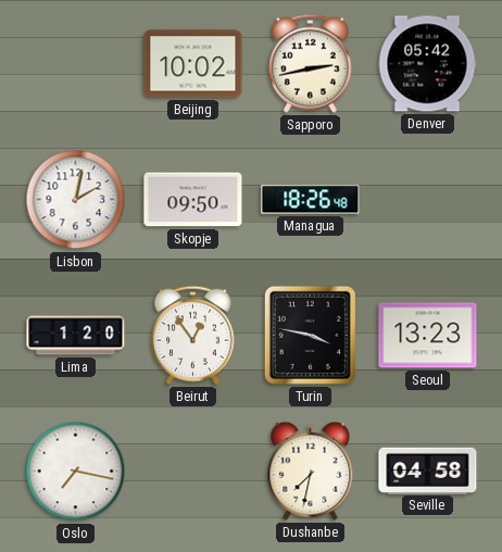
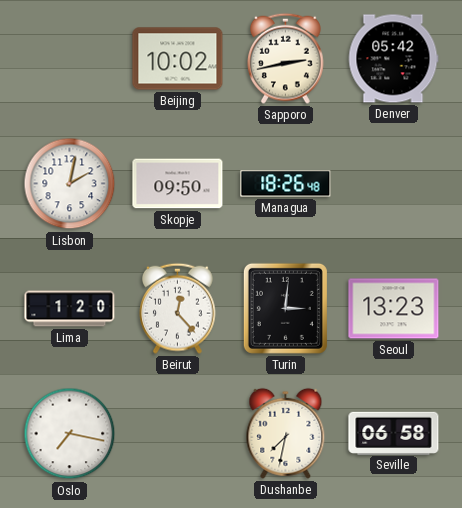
Beirut: 12:54 -> 12:23
Turin: 3:47 -> 3:01
Seville: 04:58 -> 06:58
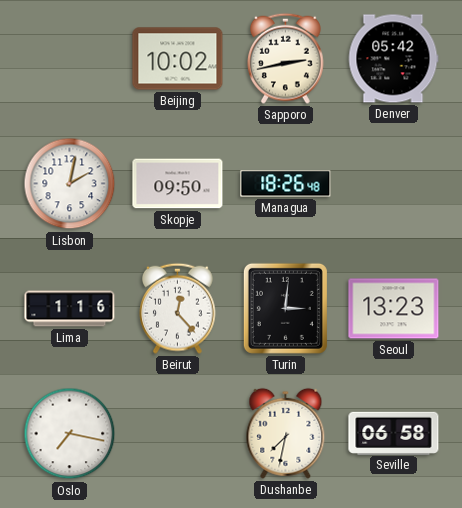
Lima: 1:20 -> 1:16
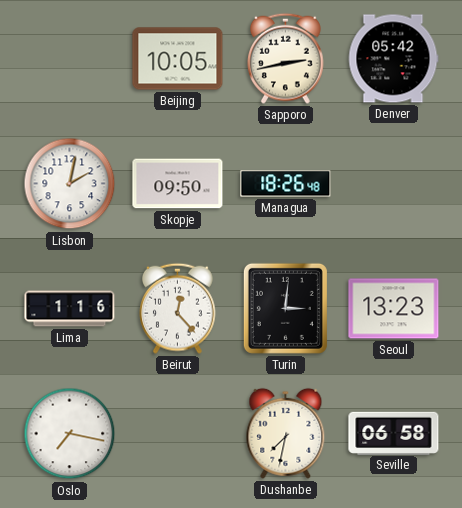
Beijing: 10:02 -> 10:05
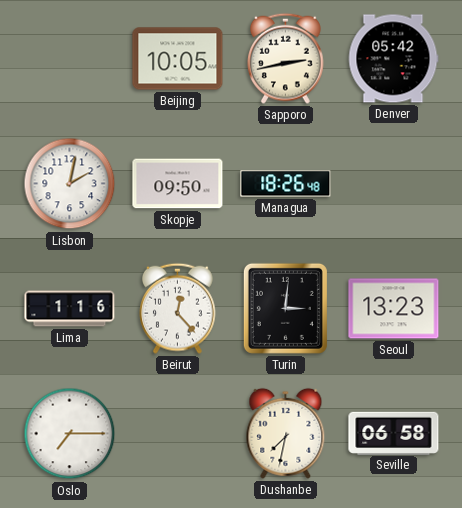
Oslo: 7:17 -> 7:15
